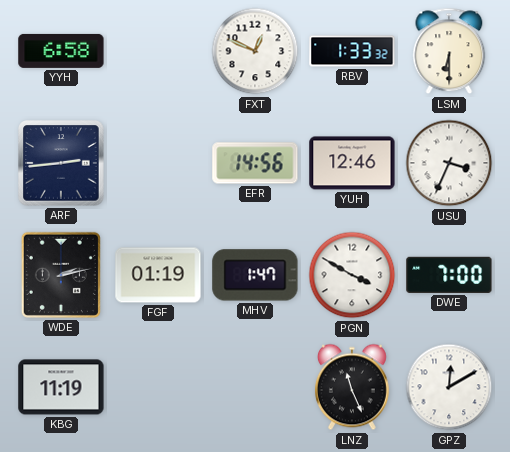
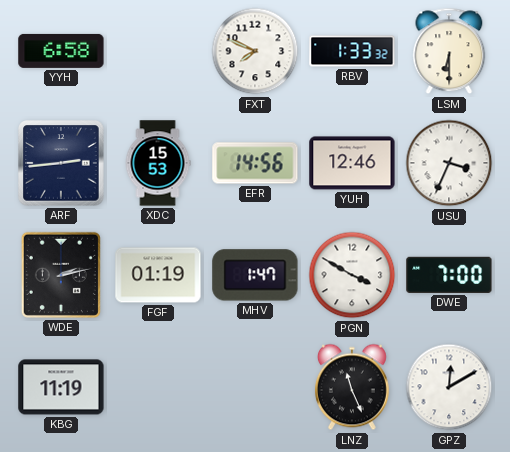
FXT: 12:49 -> 7:49
XDC: none -> 15:53
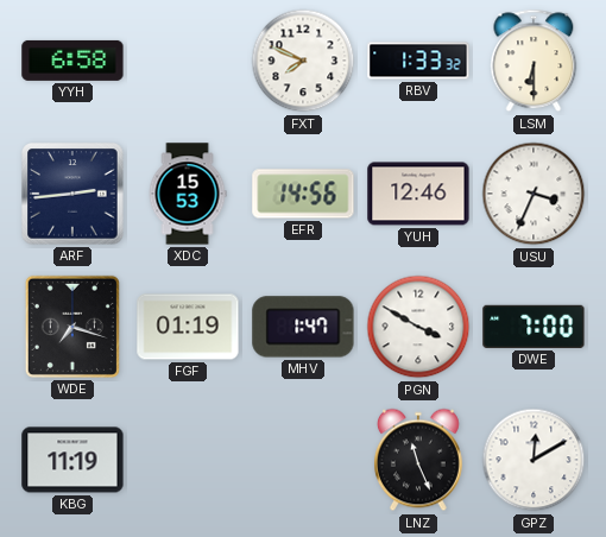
WDE: 2:13 -> 7:18
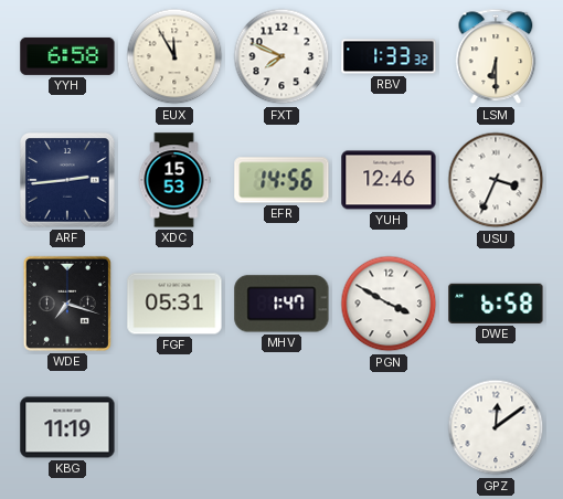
EUX: none -> 11:55
FGF: 01:19 -> 05:31
DWE: 7:00 -> 6:58
LNZ: 11:26 -> none
GPZ: 12:10 -> 12:09
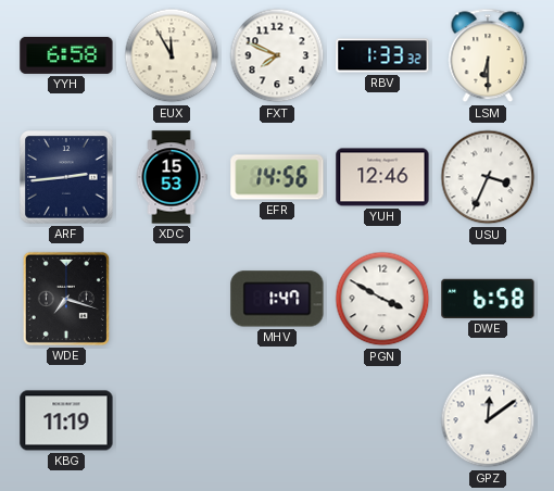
FGF: 05:31 -> none
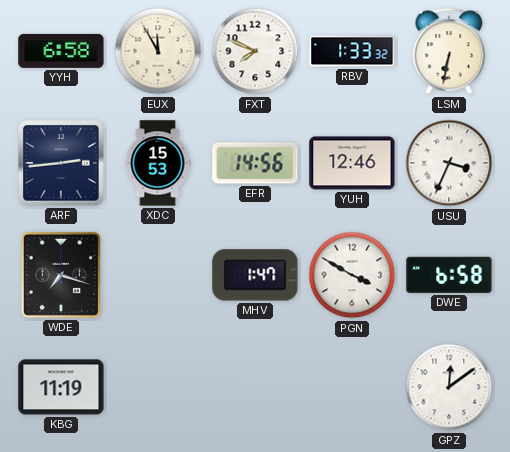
LSM: 6:30 -> 6:32
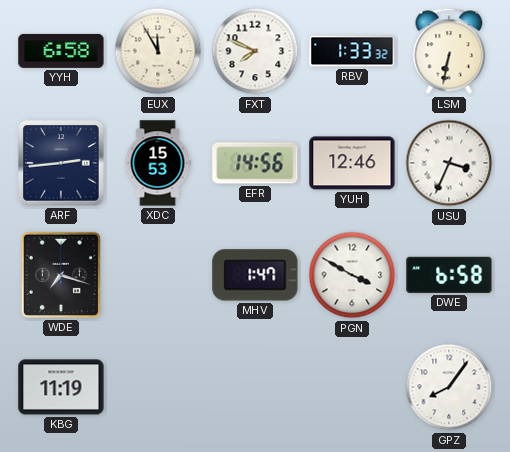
GPZ: 12:09 -> 8:06
